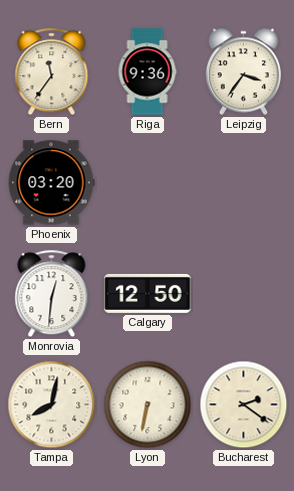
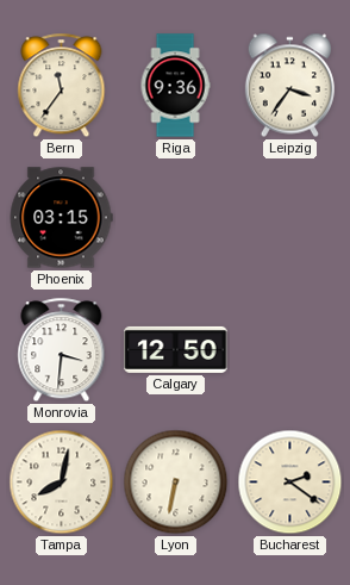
Phoenix: 03:20 -> 03:15
Monrovia: 12:31 -> 3:31
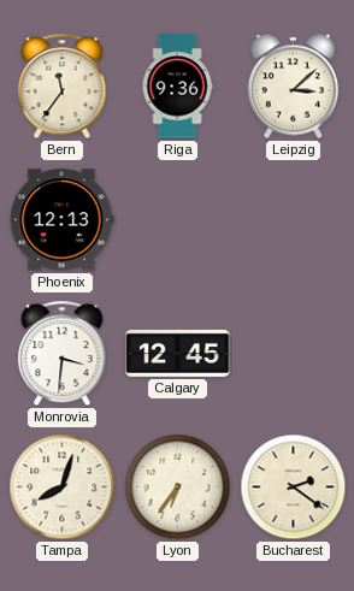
Leipzig: 3:36 -> 3:08
Phoenix: 03:15 -> 12:13
Calgary: 12:50 -> 12:45
Tampa: 8:02 -> 8:03
Lyon: 6:32 -> 6:36
